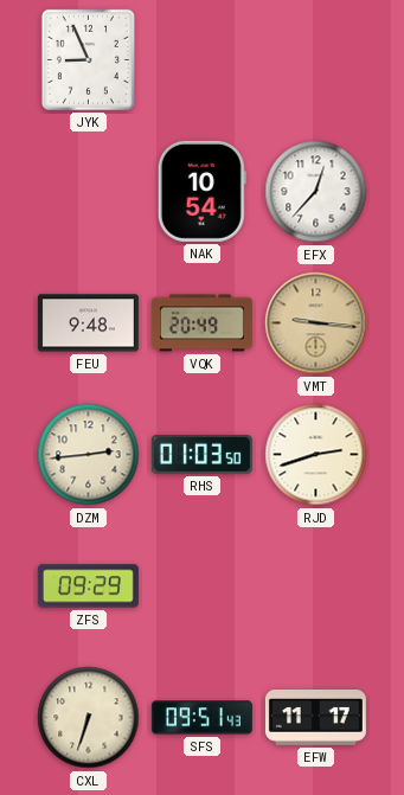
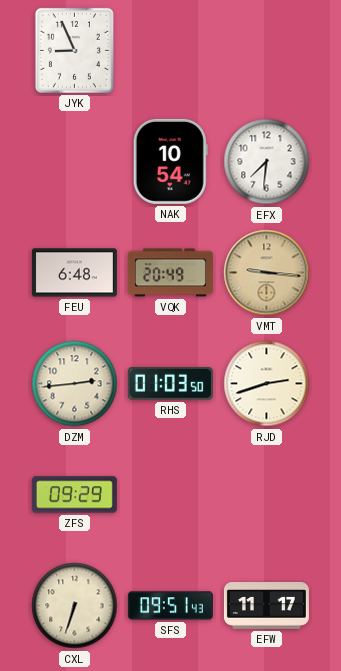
EFX: 12:37 -> 7:31
FEU: 9:48 -> 6:48
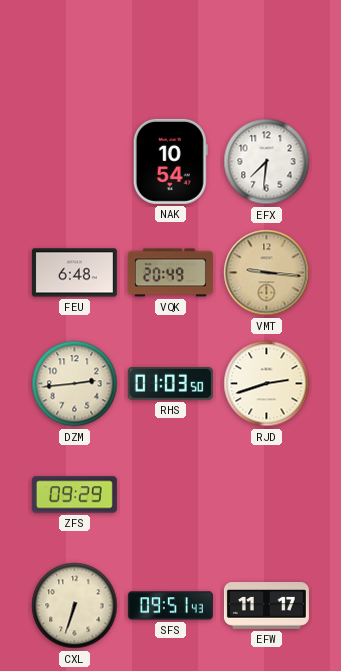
JYK: 8:56 -> none
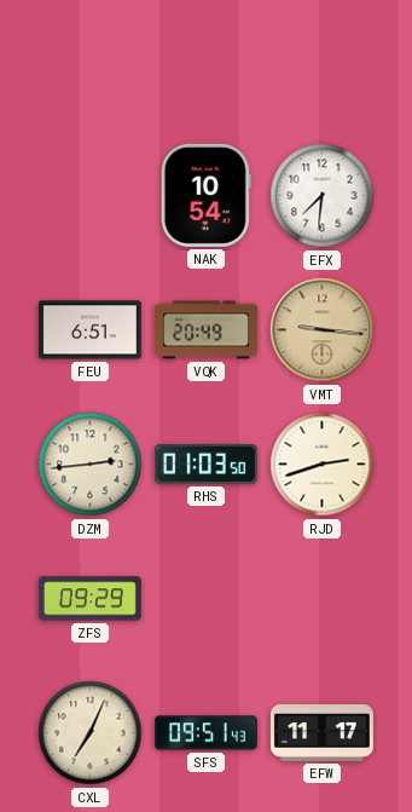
FEU: 6:48 -> 6:51
CXL: 6:33 -> 7:04
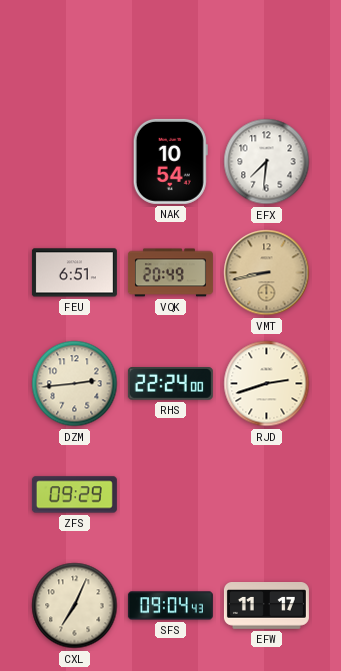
VMT: 9:16 -> 8:43
RHS: 01:03 -> 22:24
SFS: 09:51 -> 09:04
